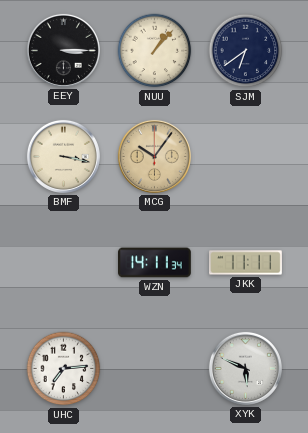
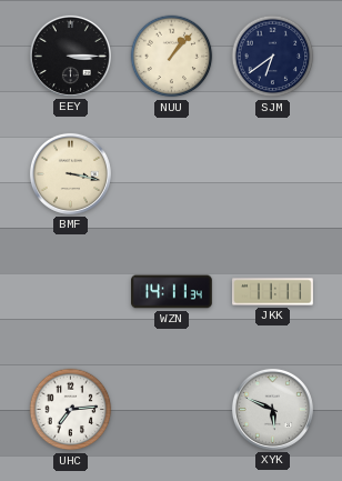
MCG: 10:06 -> none
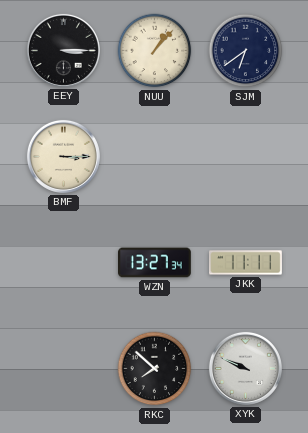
BMF: 3:17 -> 3:15
WZN: 14:11 -> 13:27
UHC: 7:14 -> none
RKC: none -> 7:52
XYK: 5:49 -> 9:49
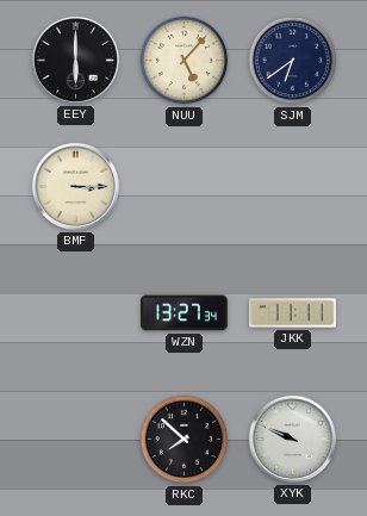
EEY: 3:15 -> 6:00
NUU: 1:07 -> 5:07
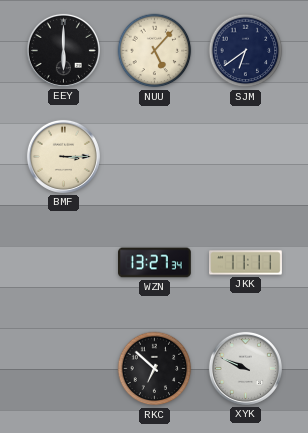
RKC: 7:52 -> 6:52
